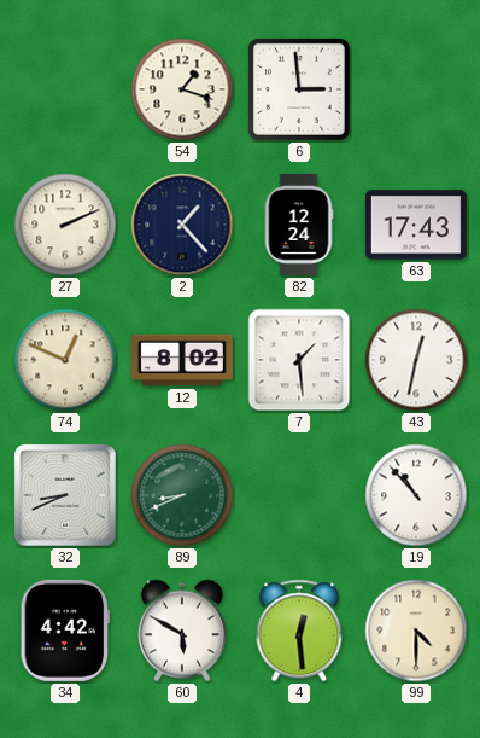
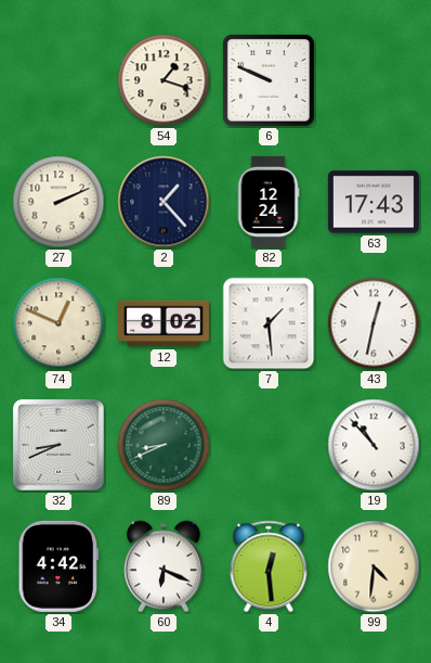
6: 2:59 -> 9:49
60: 5:50 -> 6:19
99: 4:30 -> 4:31
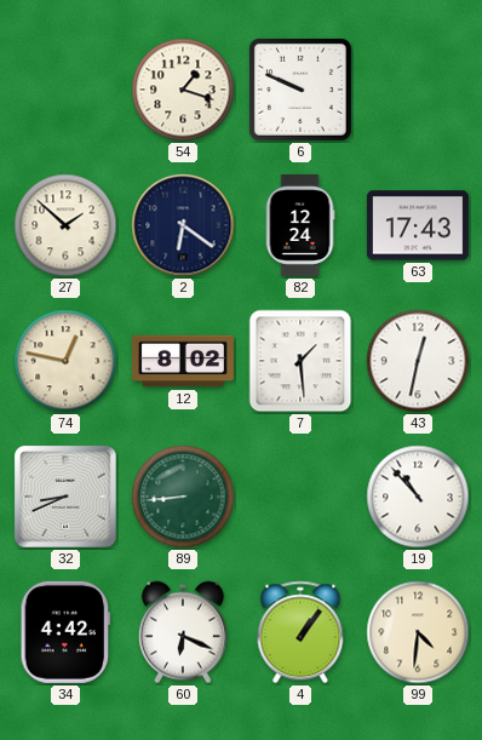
27: 2:11 -> 1:52
2: 1:23 -> 6:21
74: 12:49 -> 12:47
89: 8:41 -> 8:44
4: 12:29 -> 1:06
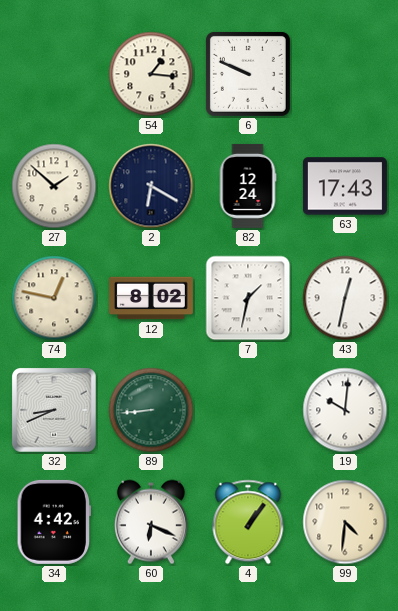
54: 1:18 -> 1:16
2: 6:21 -> 6:20
7: 1:29 -> 1:32
19: 10:53 -> 10:01
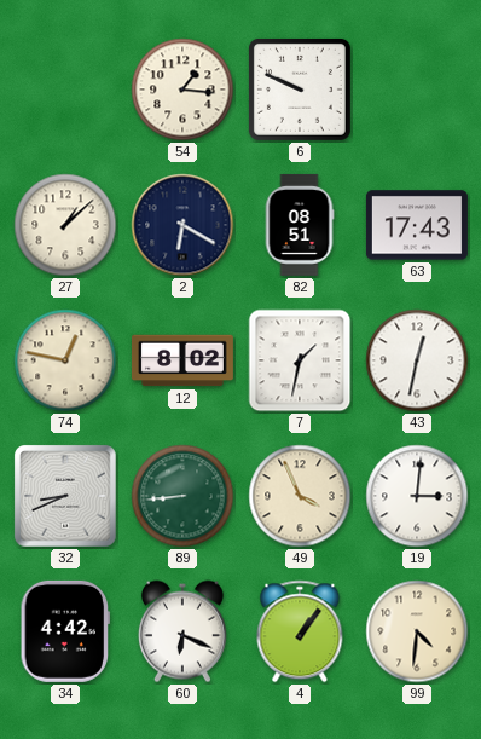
27: 1:52 -> 1:08
82: 12:24 -> 08:51
49: none -> 3:56
19: 10:01 -> 3:01
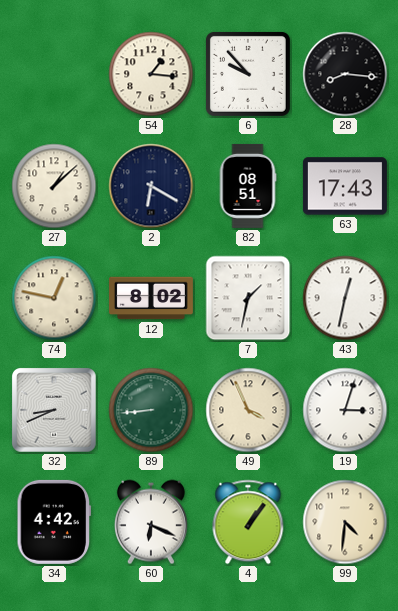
6: 9:49 -> 9:53
28: none -> 8:16
19: 3:01 -> 3:03
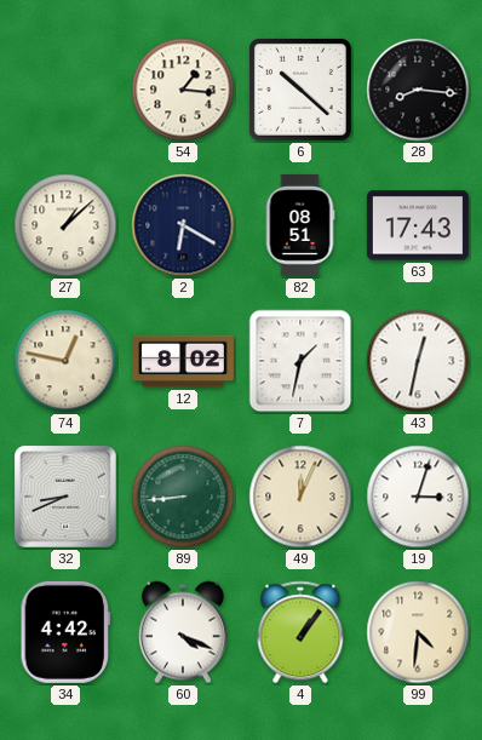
6: 9:53 -> 10:22
49: 3:56 -> 12:04
60: 6:19 -> 4:19
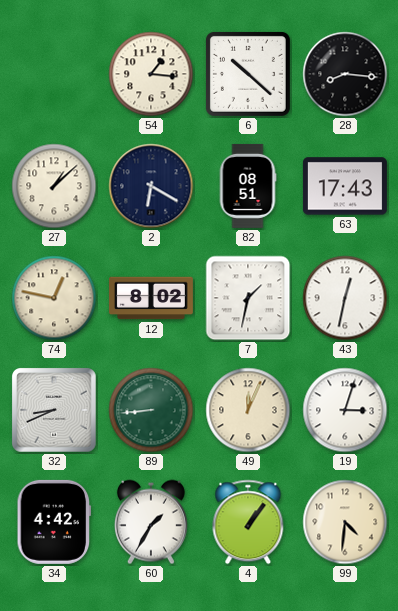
60: 4:19 -> 1:35
